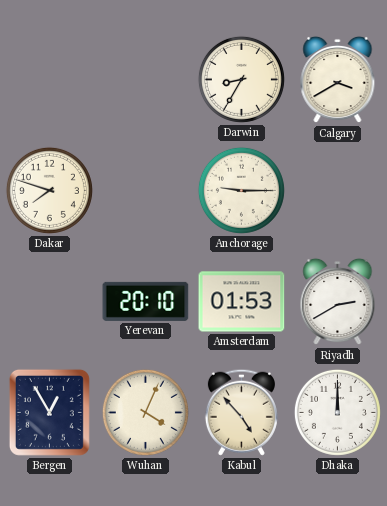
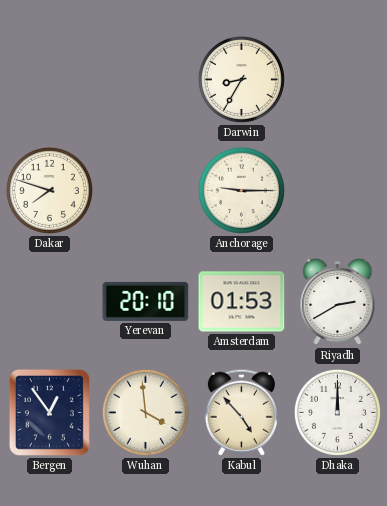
Calgary: 3:40 -> none
Bergen: 12:55 -> 12:54
Wuhan: 4:04 -> 3:59
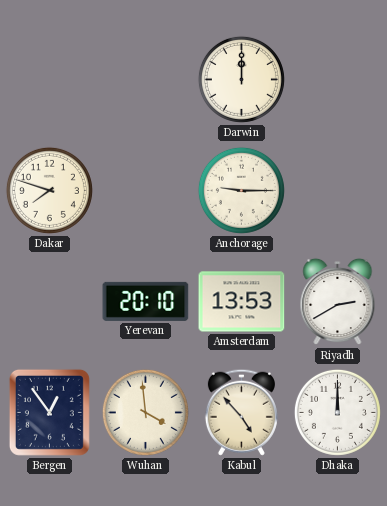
Darwin: 8:35 -> 12:00
Amsterdam: 01:53 -> 13:53
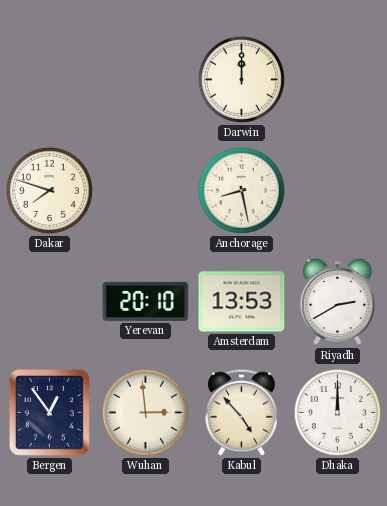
Anchorage: 9:15 -> 8:28
Wuhan: 3:59 -> 2:59
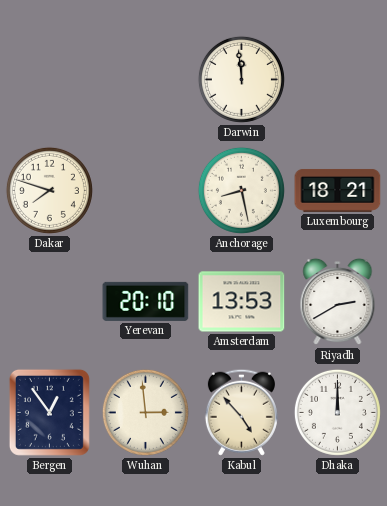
Darwin: 12:00 -> 11:59
Luxembourg: none -> 18:21
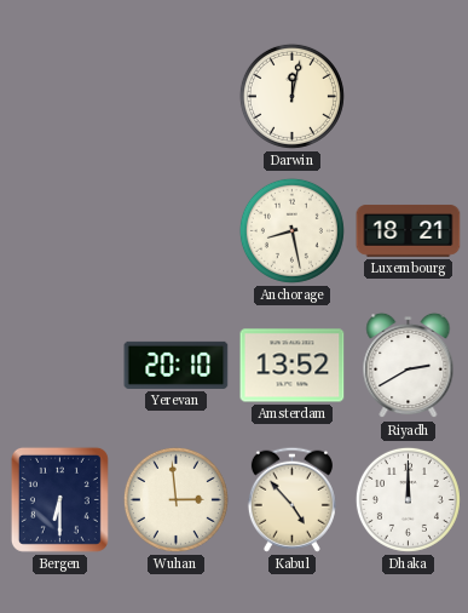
Darwin: 11:59 -> 12:02
Dakar: 7:48 -> none
Amsterdam: 13:53 -> 13:52
Bergen: 12:54 -> 6:30
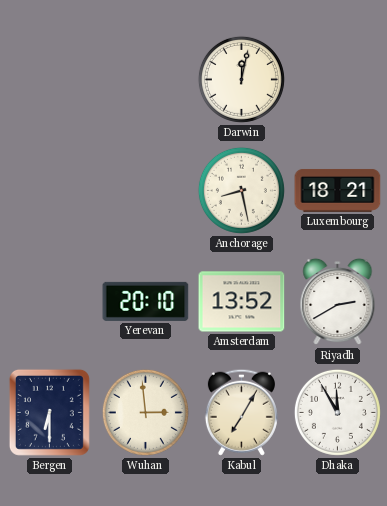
Kabul: 4:53 -> 7:05
Dhaka: 12:00 -> 11:55
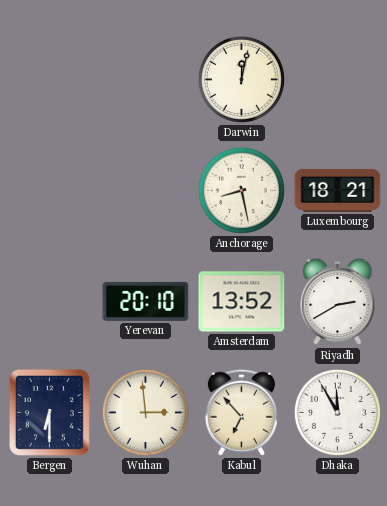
Kabul: 7:05 -> 6:53
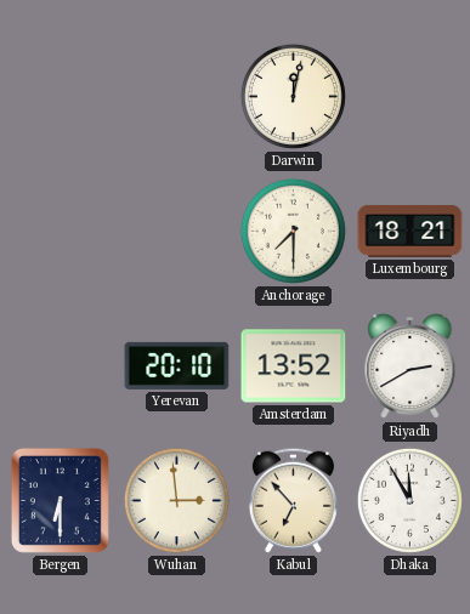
Anchorage: 8:28 -> 7:30
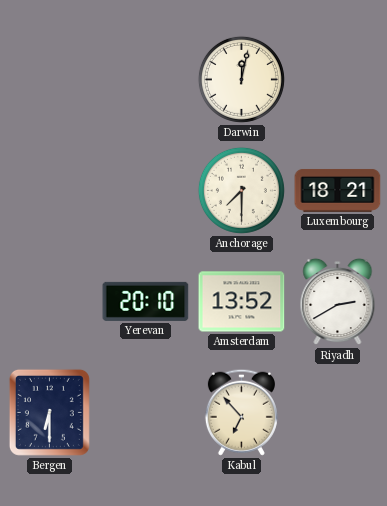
Wuhan: 2:59 -> none
Dhaka: 11:55 -> none
